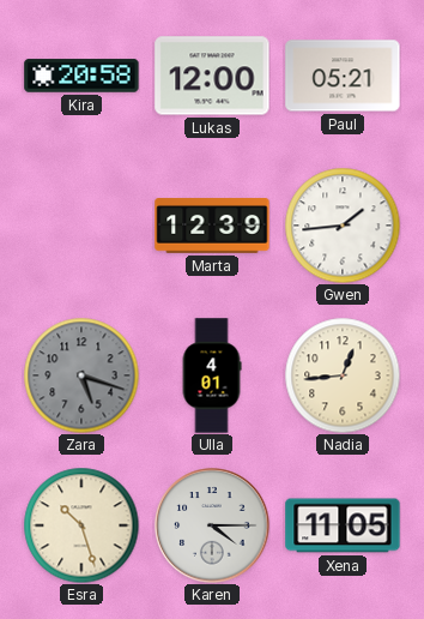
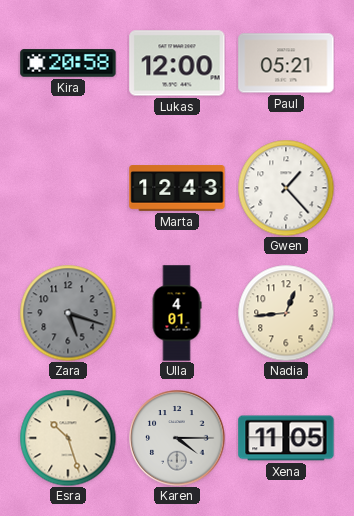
Marta: 12:39 -> 12:43
Gwen: 1:44 -> 1:23
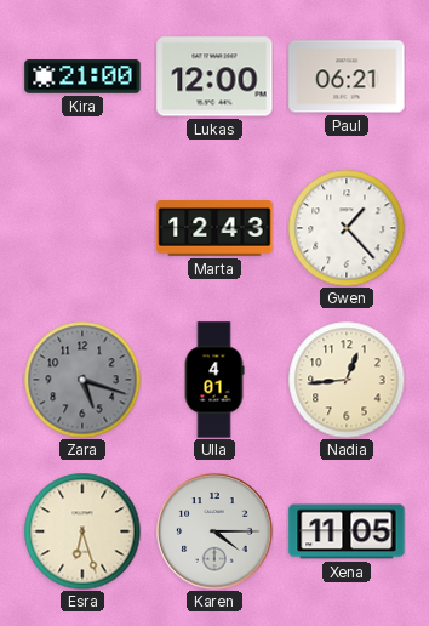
Kira: 20:58 -> 21:00
Paul: 05:21 -> 06:21
Esra: 10:27 -> 6:27
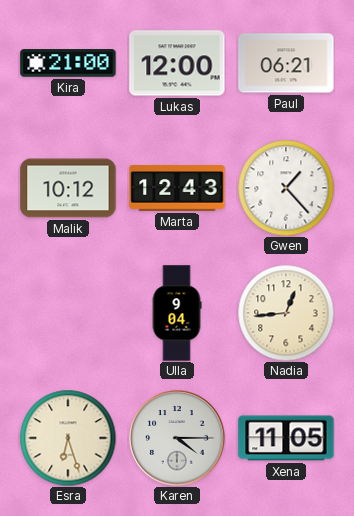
Malik: none -> 10:12
Zara: 5:18 -> none
Ulla: 4:01 -> 9:04
